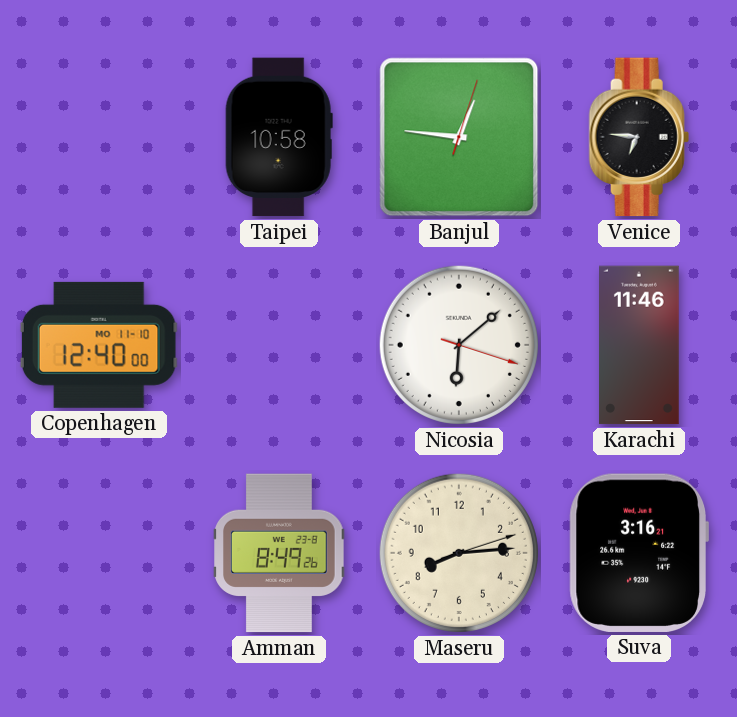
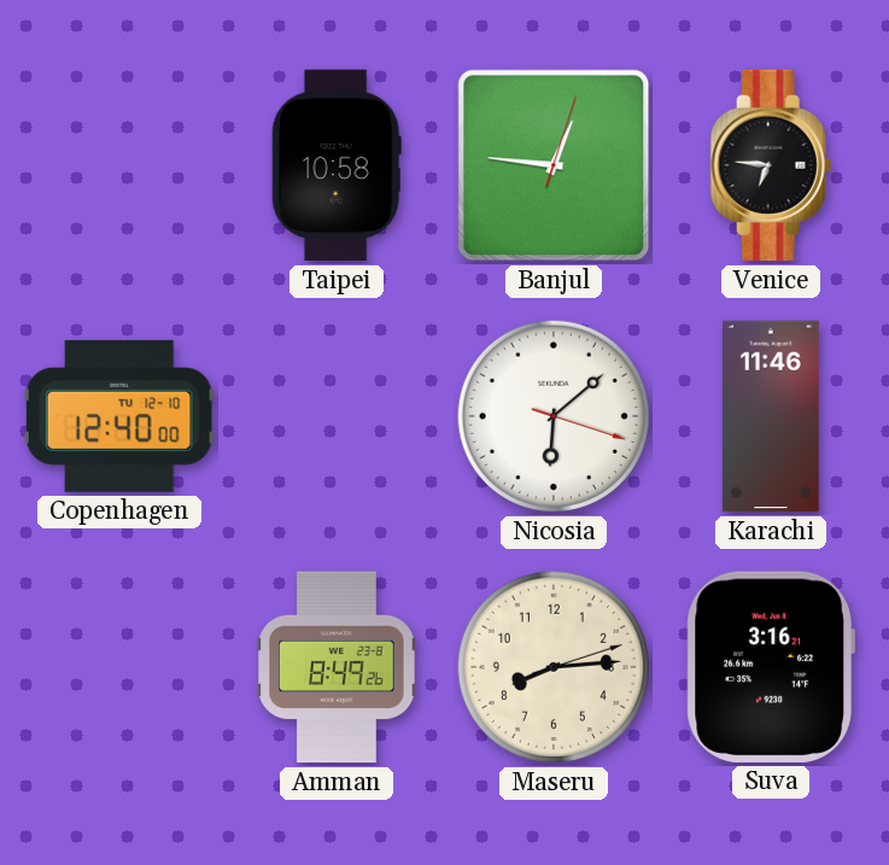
Copenhagen date: MO 11-10 -> TU 12-10
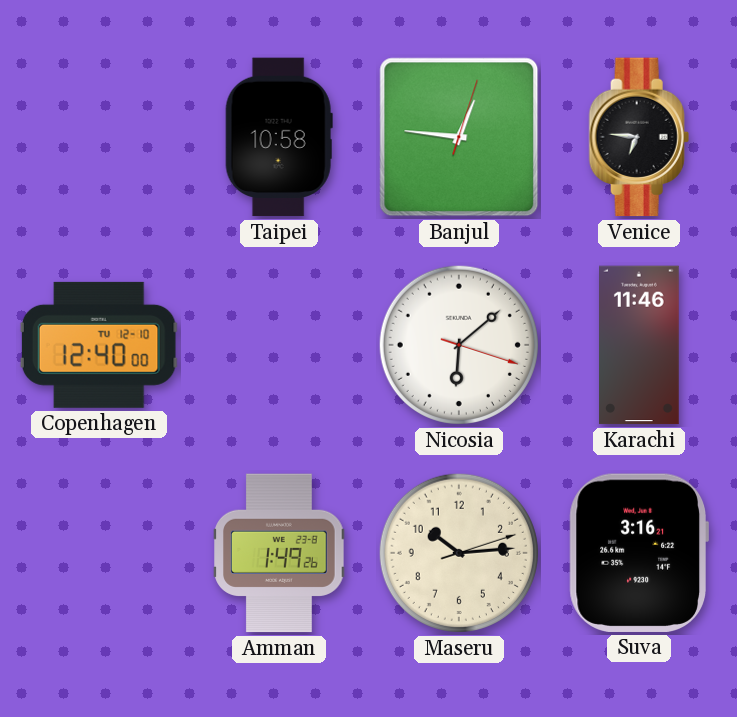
Amman: 8:49 -> 1:49
Maseru: 8:14 -> 10:14
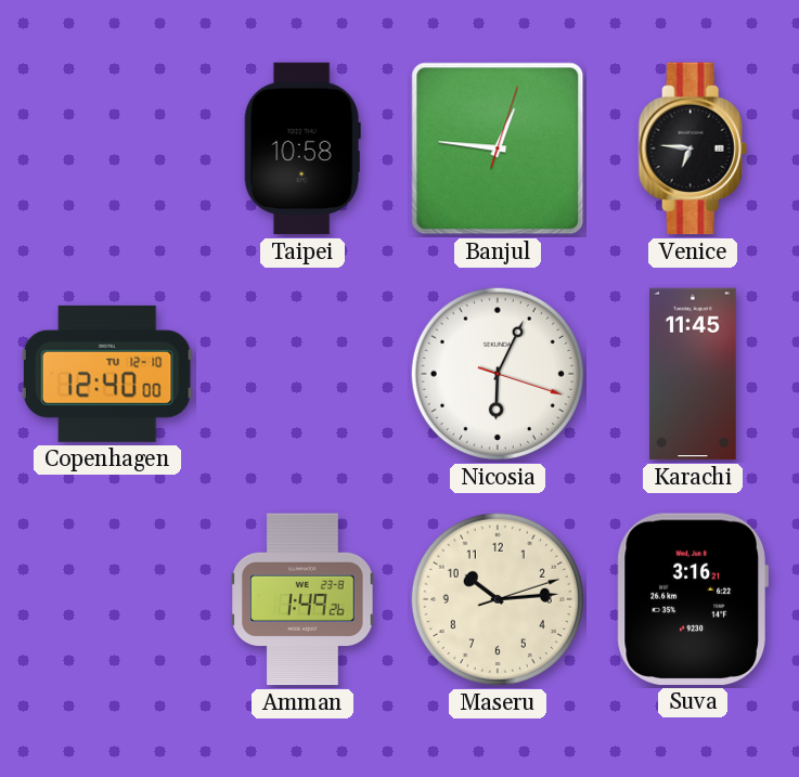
Nicosia: 6:08 -> 6:04
Karachi: 11:46 -> 11:45
